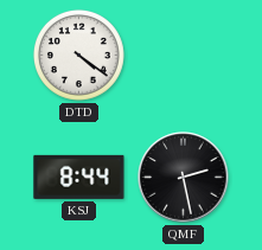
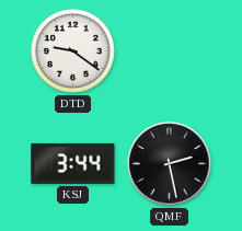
DTD: 4:21 -> 9:21
KSJ: 8:44 -> 3:44
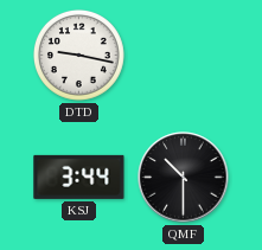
DTD: 9:21 -> 9:17
QMF: 2:28 -> 10:30
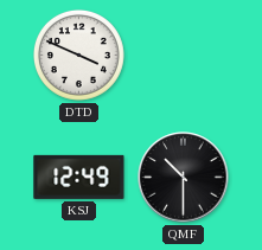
DTD: 9:17 -> 3:49
KSJ: 3:44 -> 12:49
